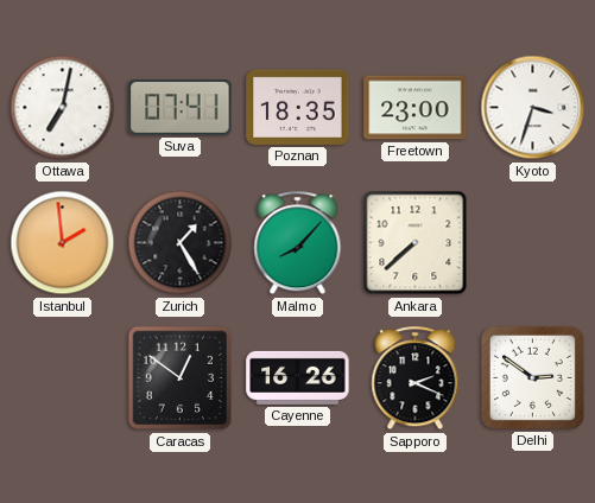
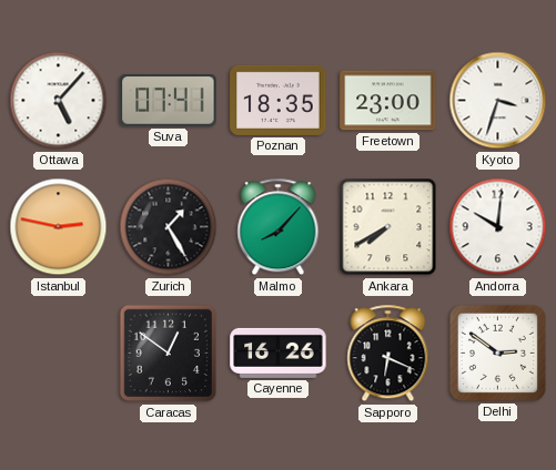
Ottawa: 7:02 -> 5:07
Istanbul: 1:59 -> 2:47
Ankara: 7:38 -> 7:40
Andorra: none -> 10:01
Sapporo: 2:19 -> 6:19
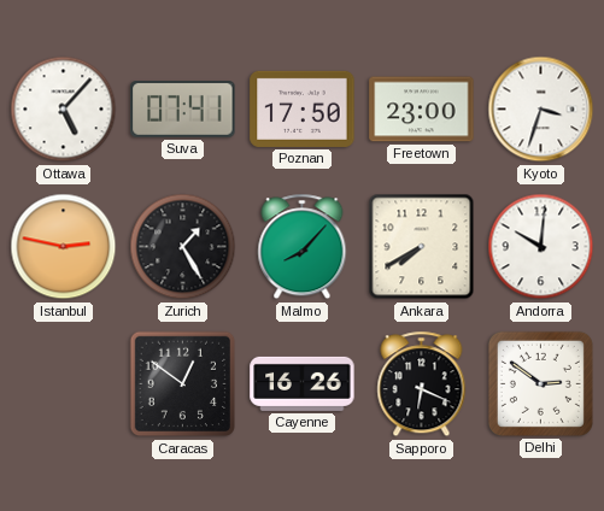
Poznan: 18:35 -> 17:50
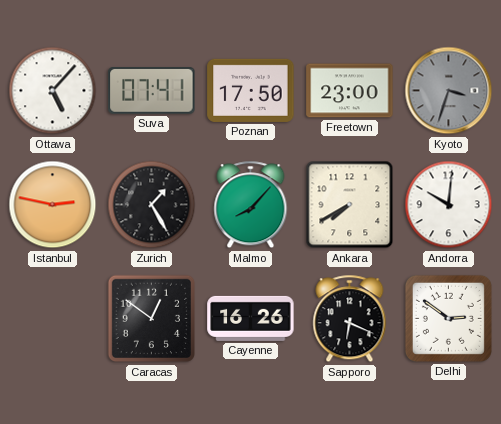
Kyoto dial: white -> grey
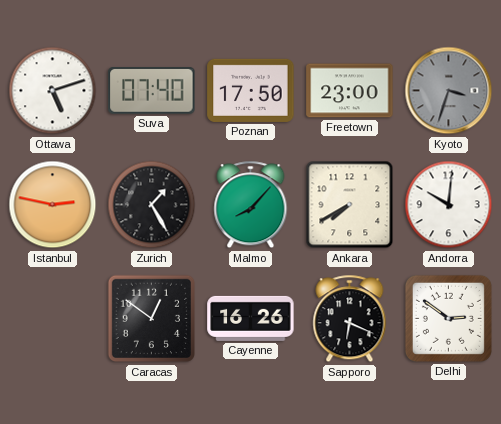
Ottawa: 5:07 -> 5:12
Suva: 07:41 -> 07:40
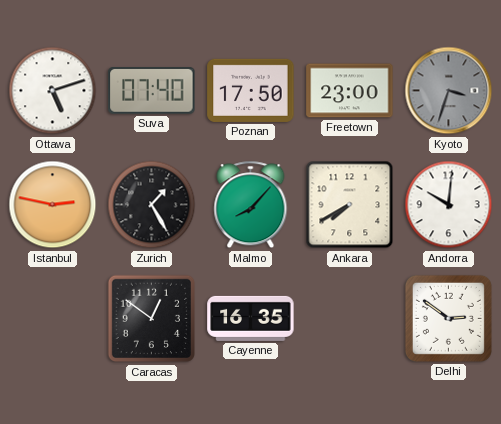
Cayenne: 16:26 -> 16:35
Sapporo: 6:19 -> none
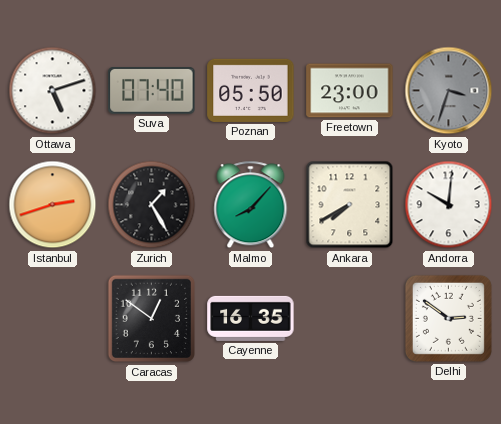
Poznan: 17:50 -> 05:50
Istanbul: 2:47 -> 2:42
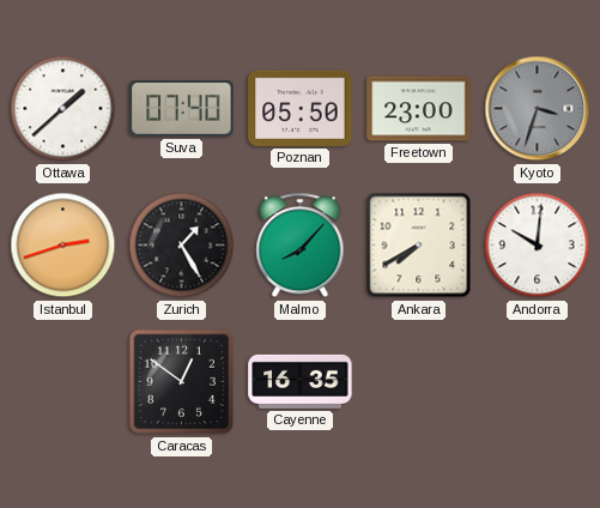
Ottawa: 5:12 -> 1:38
Delhi: 2:51 -> none
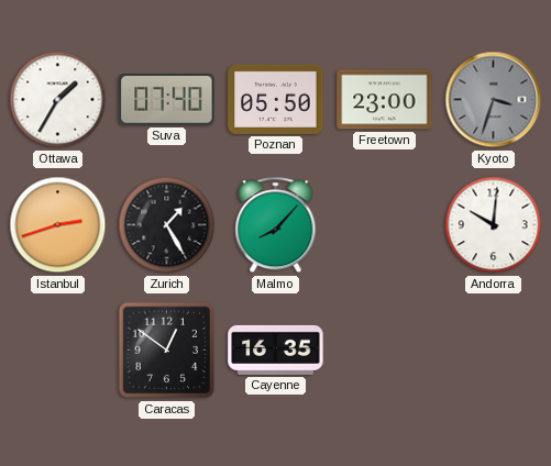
Ottawa: 1:38 -> 1:35
Ankara: 7:40 -> none
